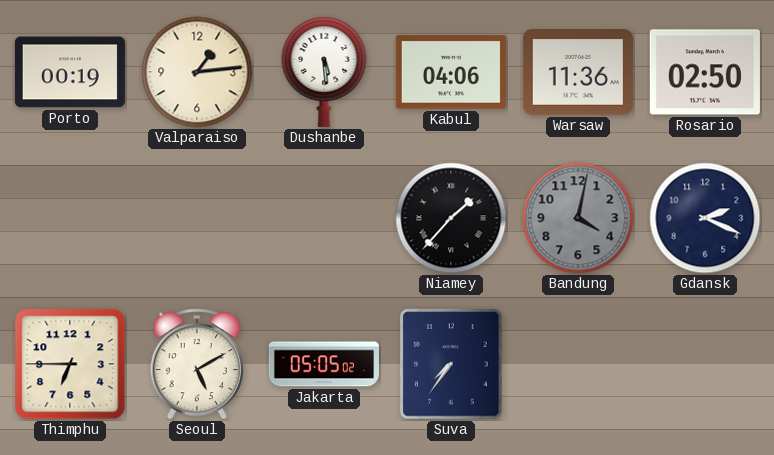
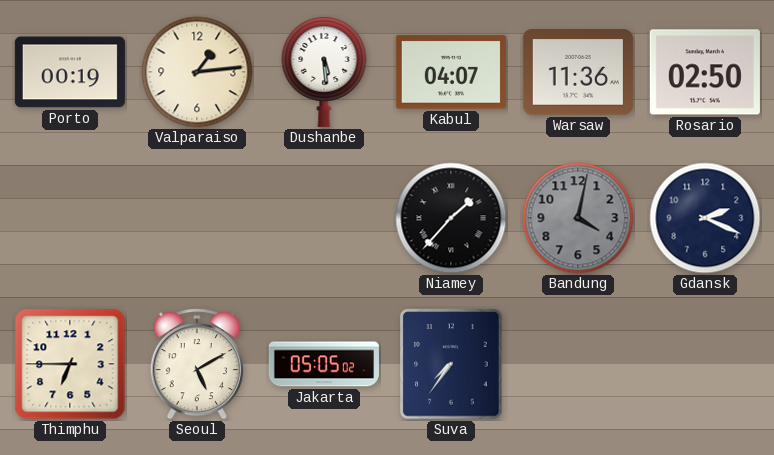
Kabul: 04:06 -> 04:07
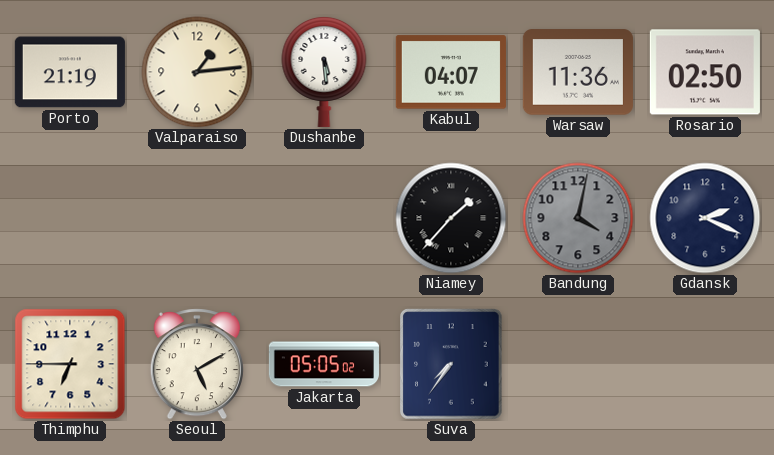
Porto: 00:19 -> 21:19
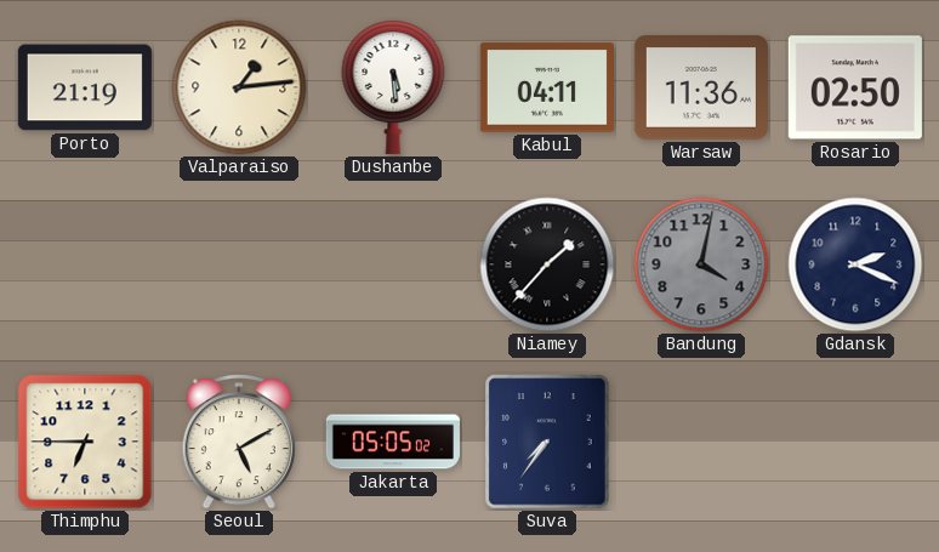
Kabul: 04:07 -> 04:11
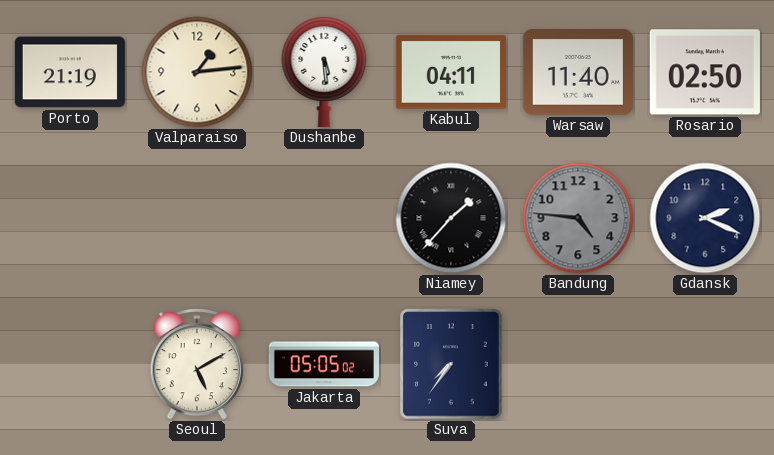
Warsaw: 11:36 -> 11:40
Bandung: 4:02 -> 4:46
Thimphu: 6:45 -> none
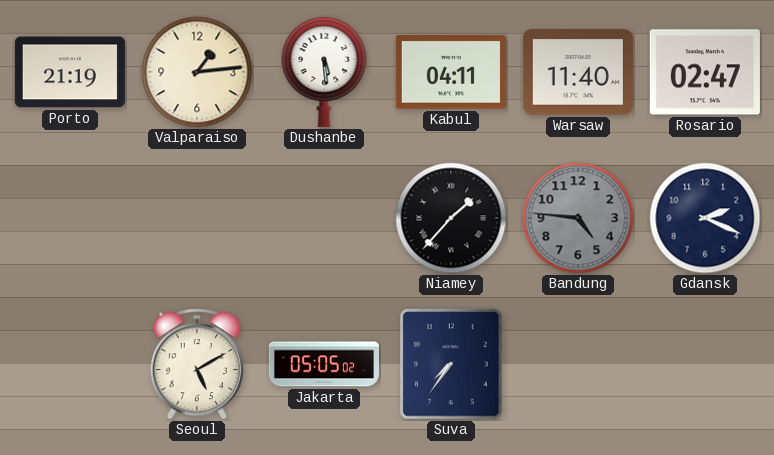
Rosario: 02:50 -> 02:47
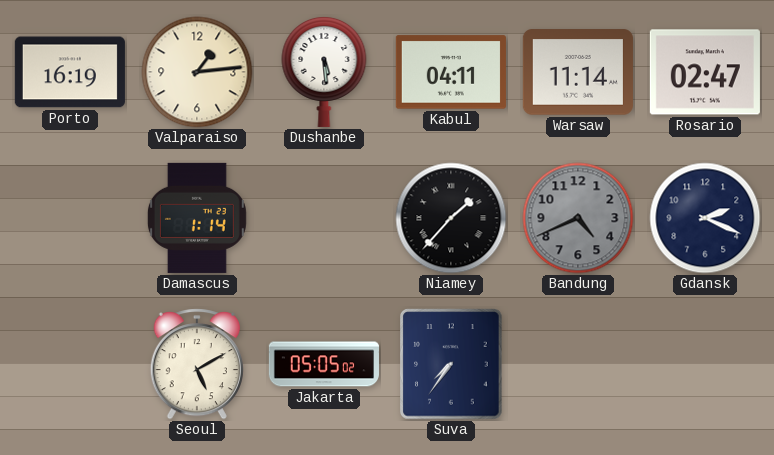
Porto: 21:19 -> 16:19
Warsaw: 11:40 -> 11:14
Damascus: none -> 1:14
Bandung: 4:46 -> 4:41
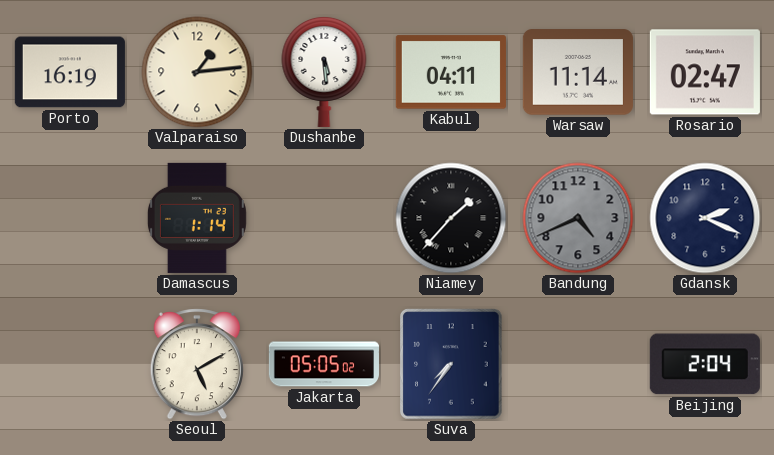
Beijing: none -> 2:04
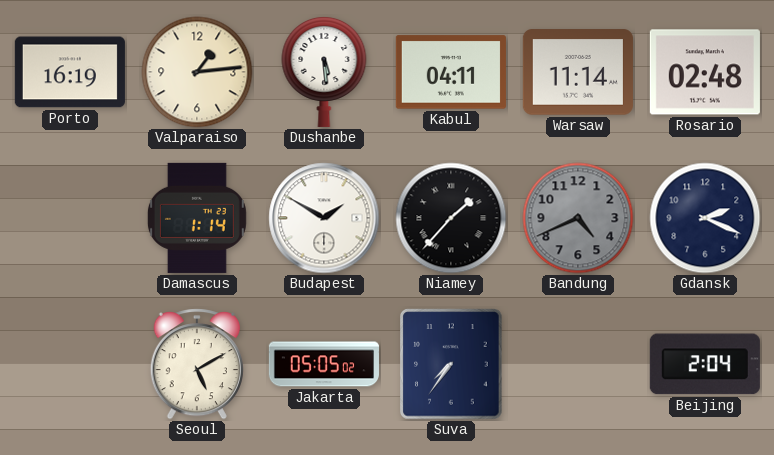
Rosario: 02:47 -> 02:48
Budapest: none -> 1:50
